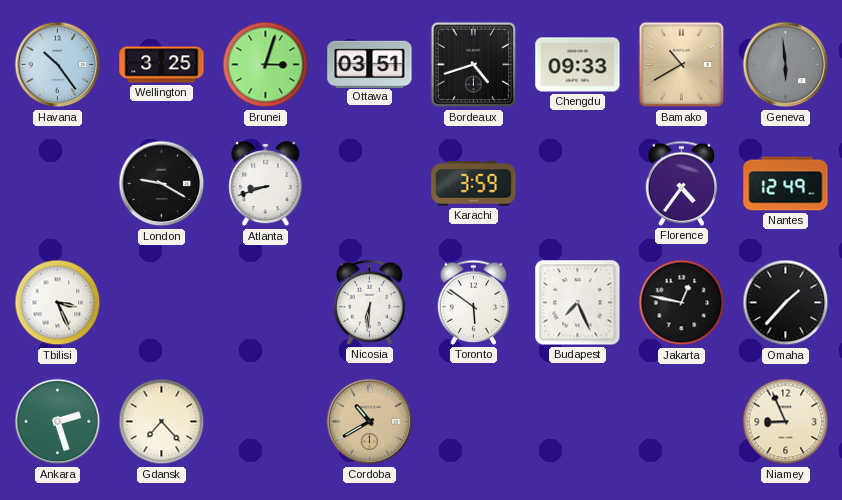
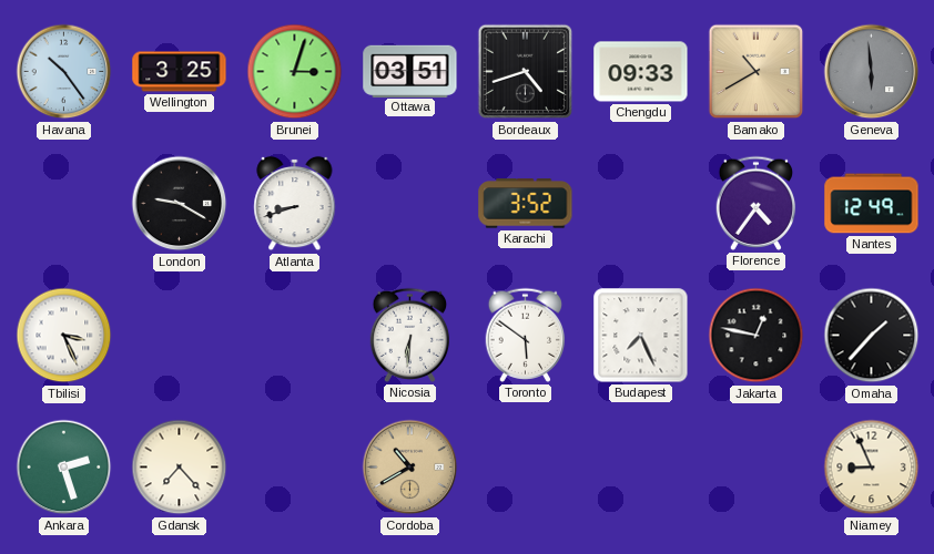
Karachi: 3:59 -> 3:52
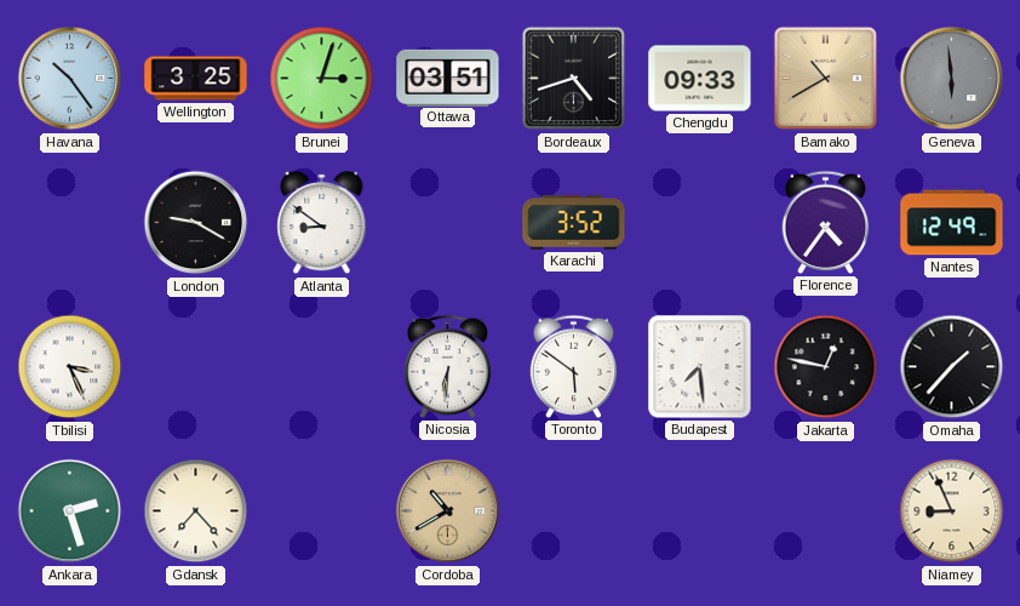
Atlanta: 8:42 -> 8:51
Budapest: 7:26 -> 7:29
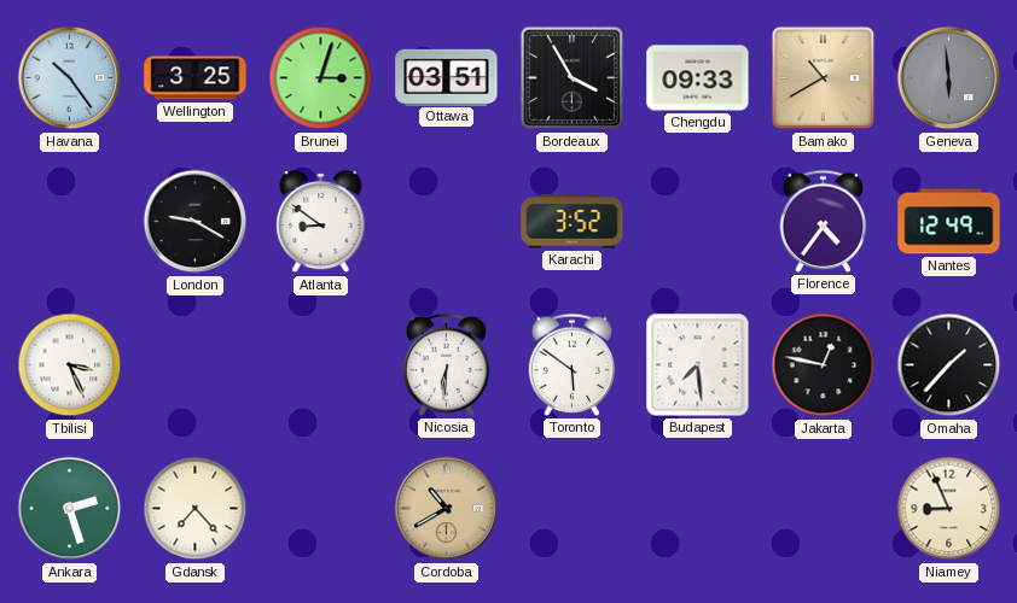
Bordeaux: 4:42 -> 3:55
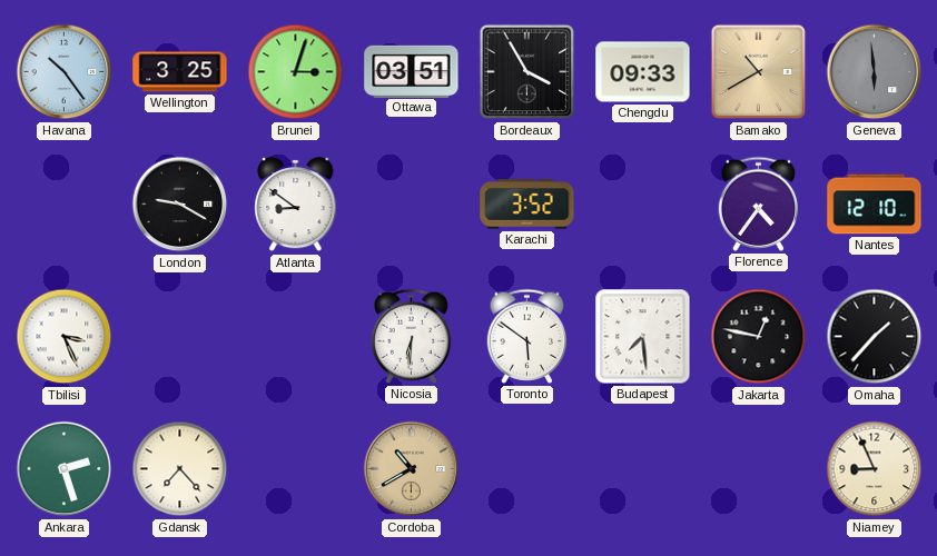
Nantes: 12:49 -> 12:10
